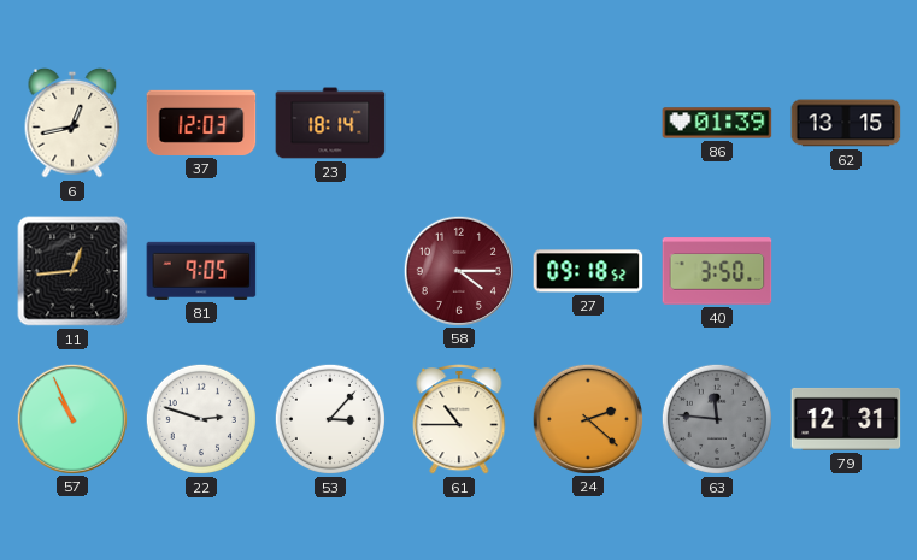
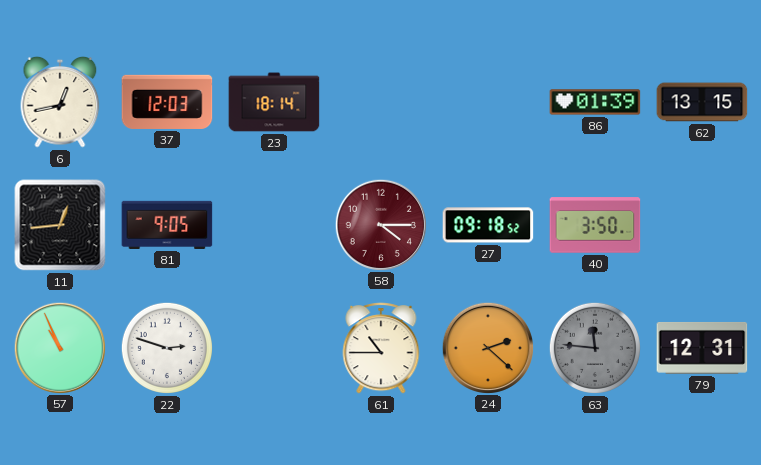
53: 3:07 -> none
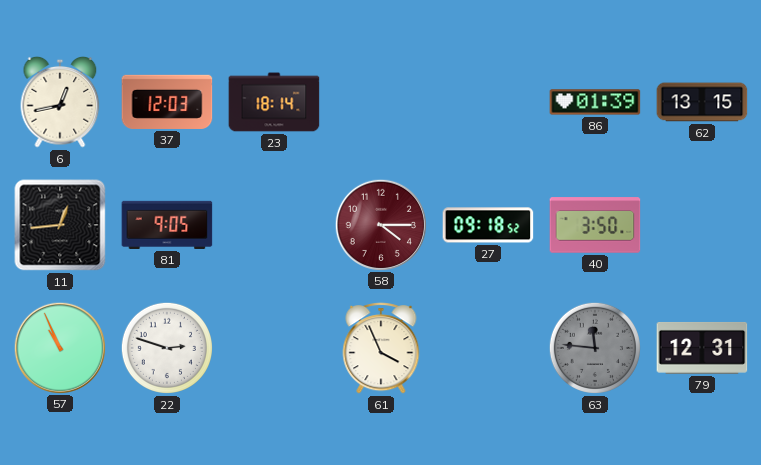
61: 10:45 -> 3:56
24: 2:22 -> none
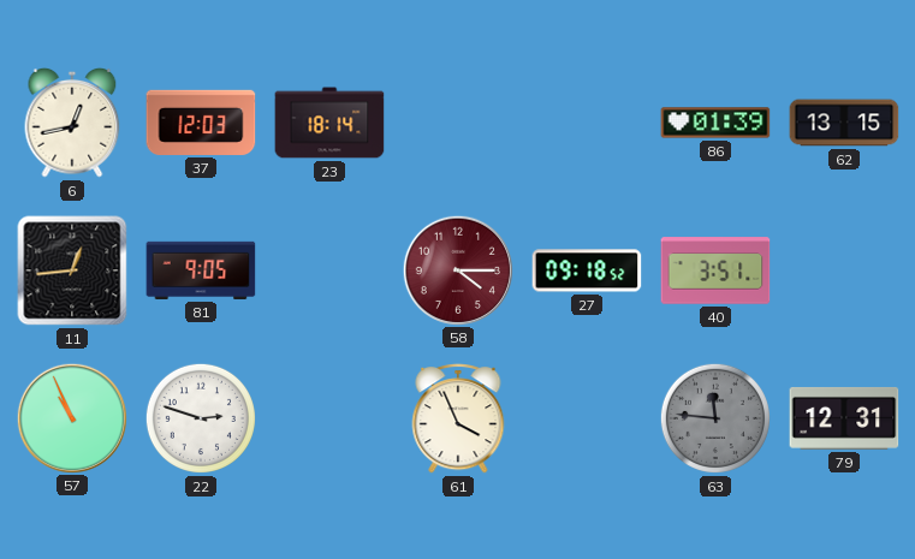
40: 3:50 -> 3:51
